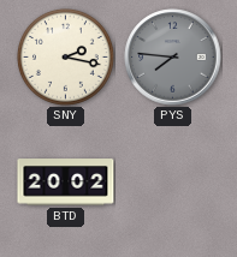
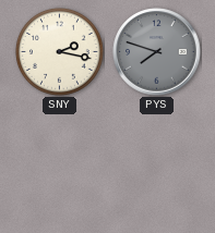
PYS: 7:46 -> 7:48
BTD: 20:02 -> none
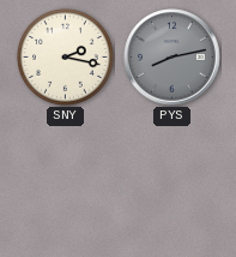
PYS: 7:48 -> 8:13
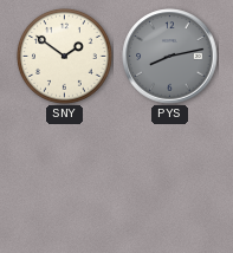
SNY: 2:17 -> 1:51
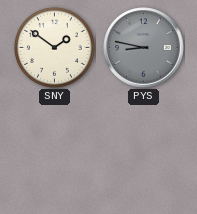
PYS: 8:13 -> 8:47
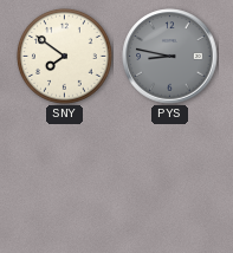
SNY: 1:51 -> 7:51
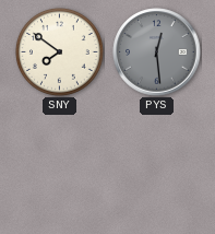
PYS: 8:47 -> 12:29
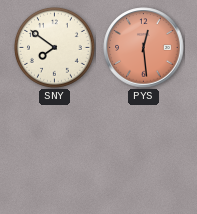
PYS dial: grey -> salmon
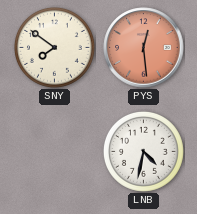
LNB: none -> 4:32
